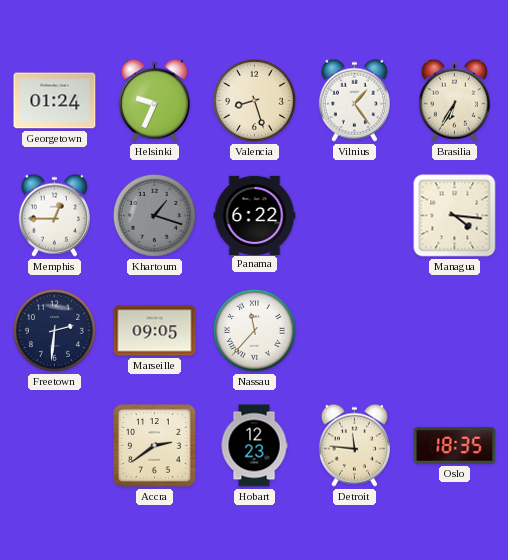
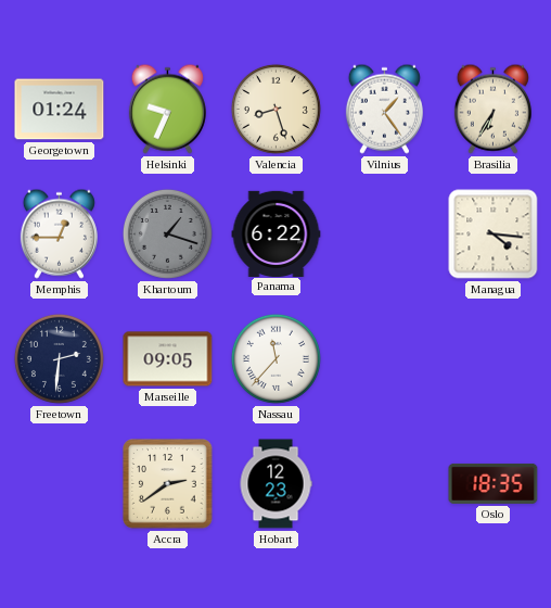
Detroit: 11:46 -> none
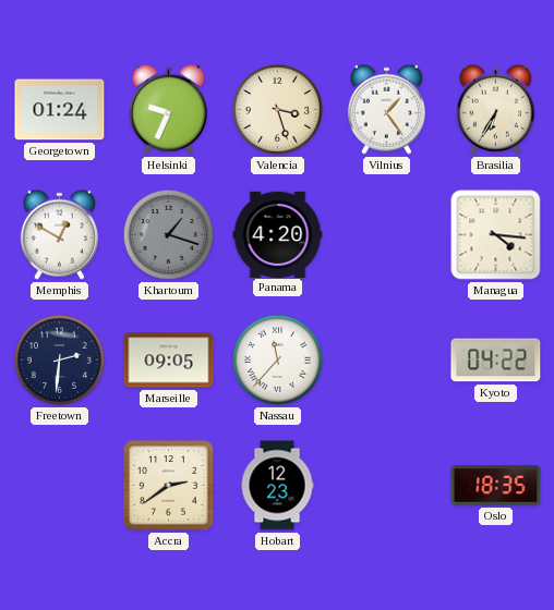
Valencia: 8:27 -> 3:27
Memphis: 12:45 -> 12:50
Panama: 6:22 -> 4:20
Kyoto: none -> 04:22
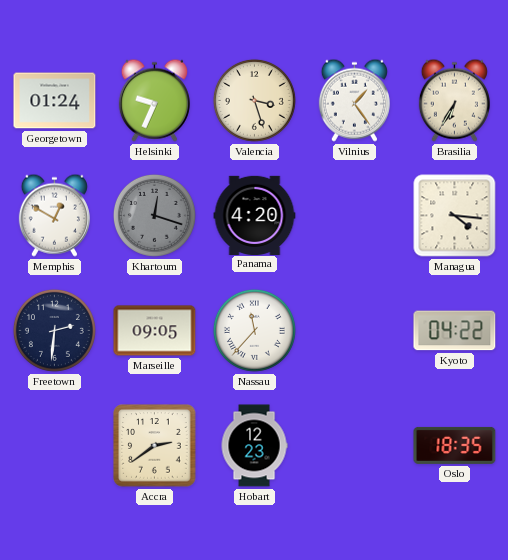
Khartoum: 1:18 -> 12:18
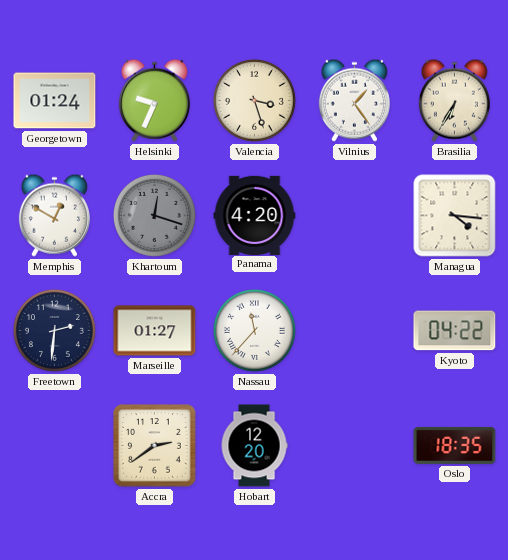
Marseille: 09:05 -> 01:27
Hobart: 12:23 -> 12:20
